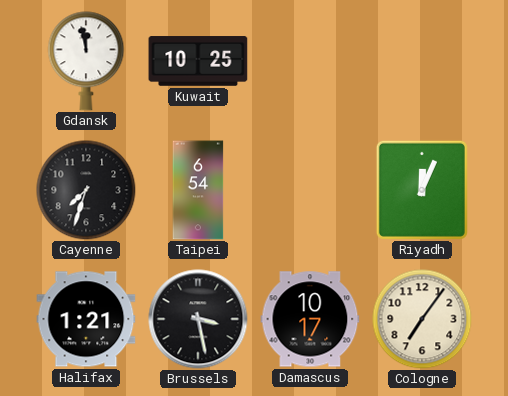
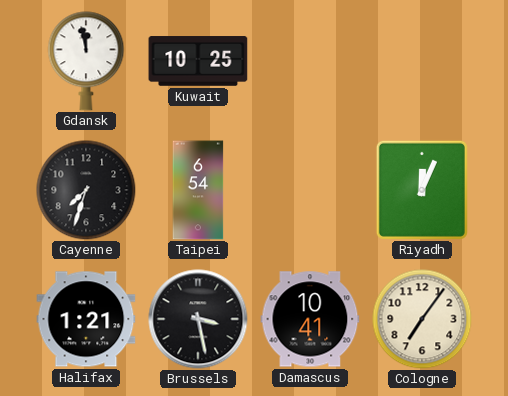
Damascus: 10:17 -> 10:41
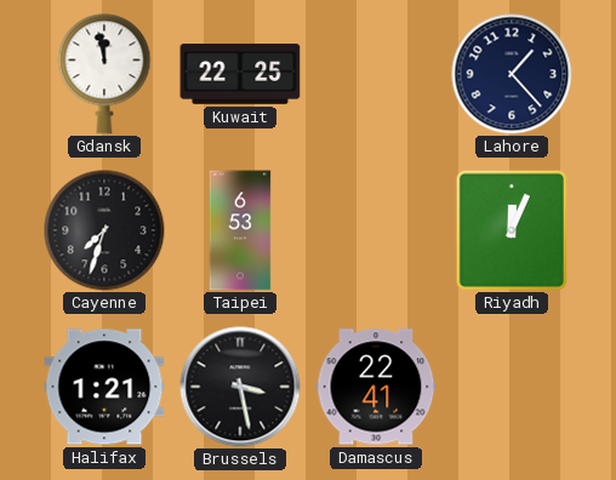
Kuwait: 10:25 -> 22:25
Lahore: none -> 1:23
Taipei: 6:54 -> 6:53
Damascus: 10:41 -> 22:41
Cologne: 7:06 -> none
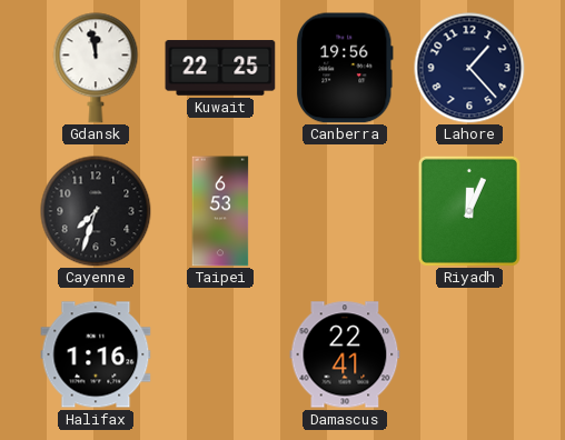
Canberra: none -> 19:56
Halifax: 1:21 -> 1:16
Brussels: 3:28 -> none
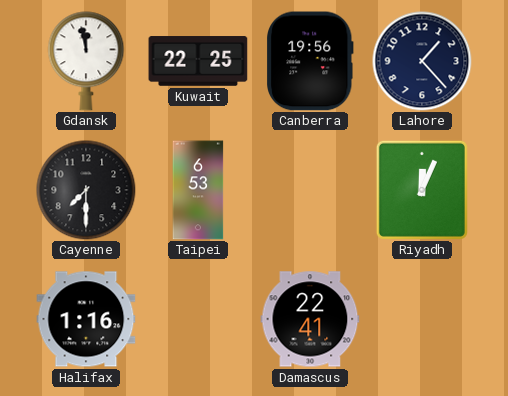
Cayenne: 7:33 -> 7:30
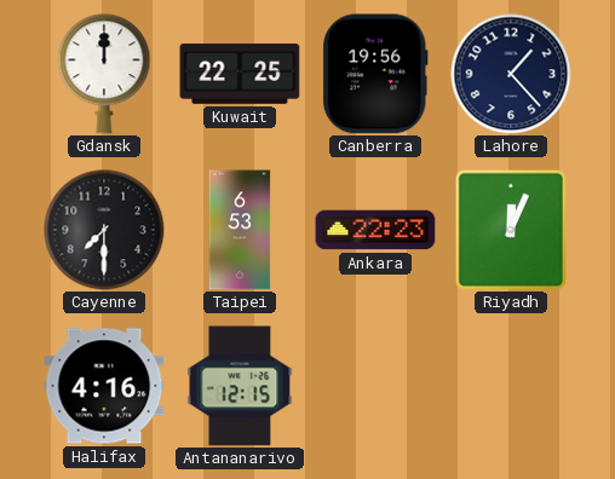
Gdansk: 11:58 -> 12:00
Ankara: none -> 22:23
Halifax: 1:16 -> 4:16
Antananarivo: none -> 12:15
Damascus: 22:41 -> none
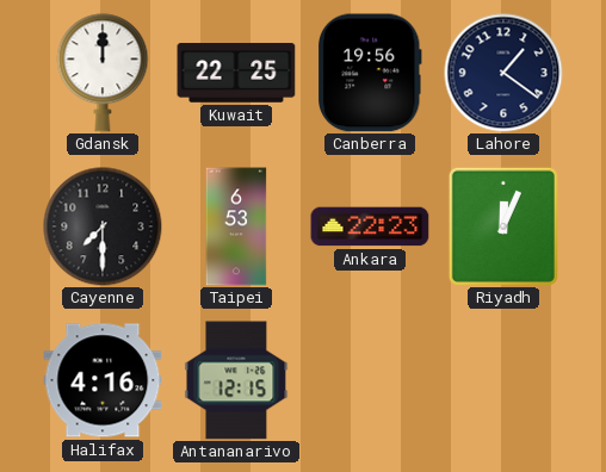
Lahore: 1:23 -> 1:21
